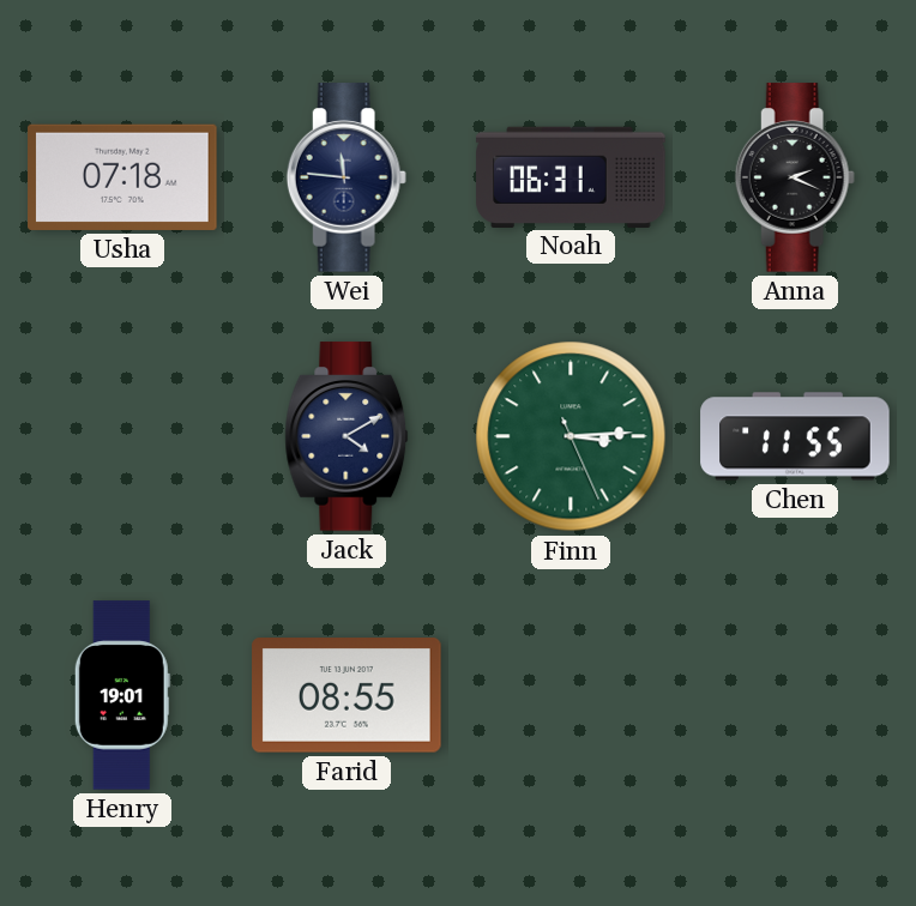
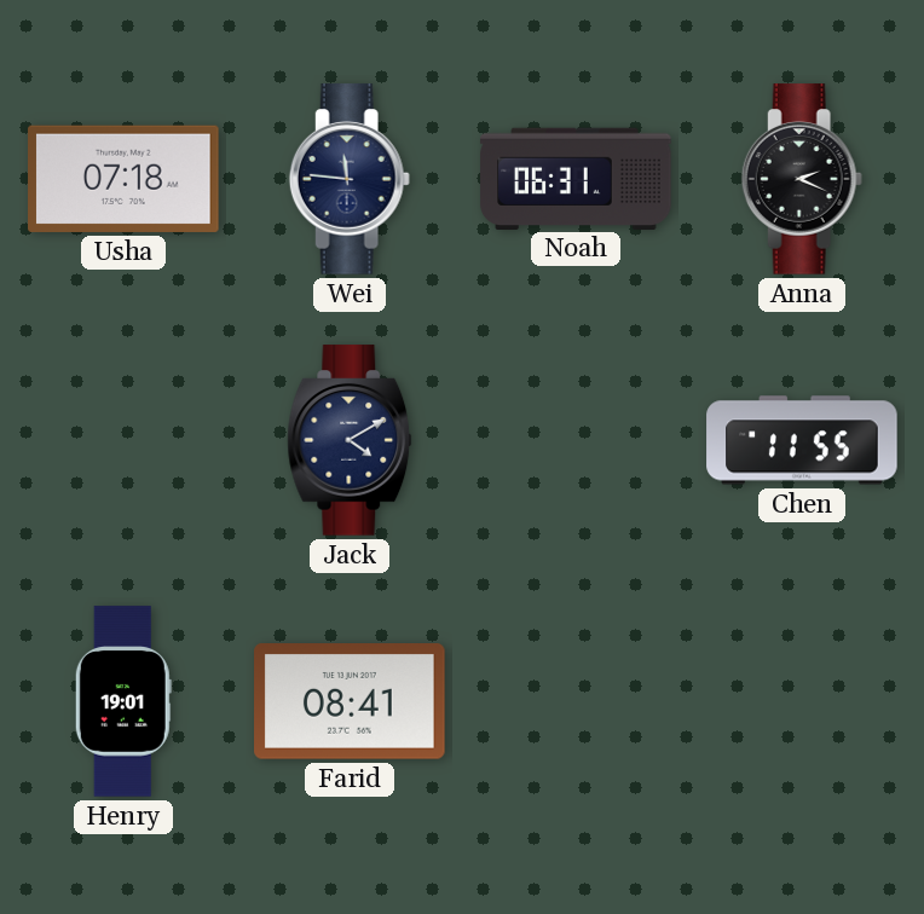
Finn: 3:14 -> none
Farid: 08:55 -> 08:41
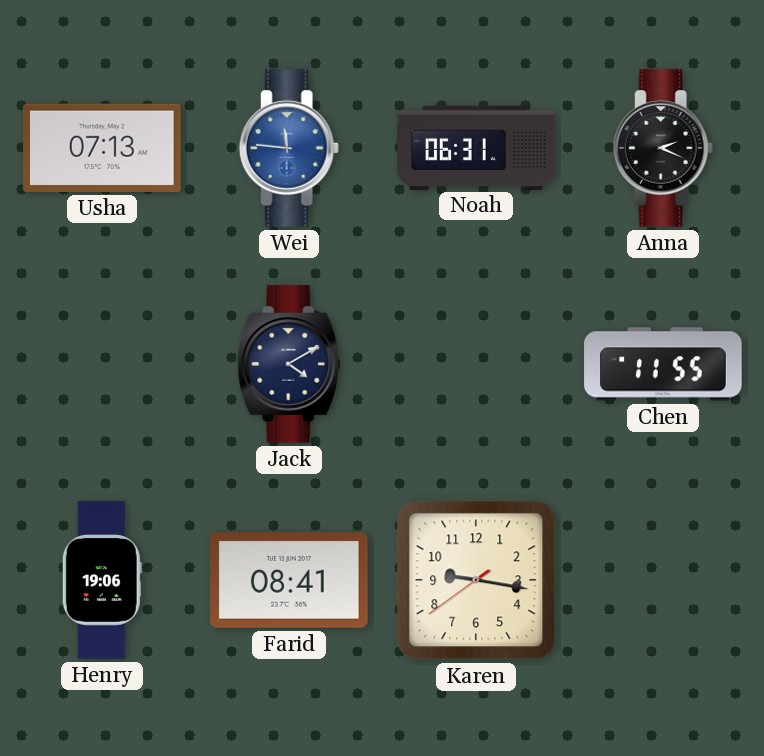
Usha: 07:18 -> 07:13
Wei dial: navy -> blue
Henry: 19:01 -> 19:06
Karen: none -> 9:16
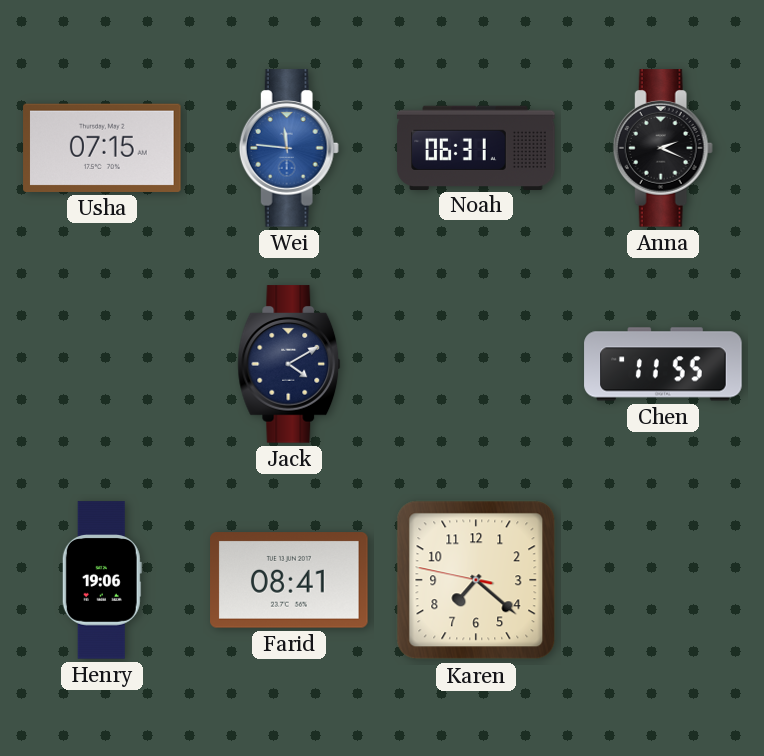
Usha: 07:13 -> 07:15
Karen: 9:16 -> 7:21
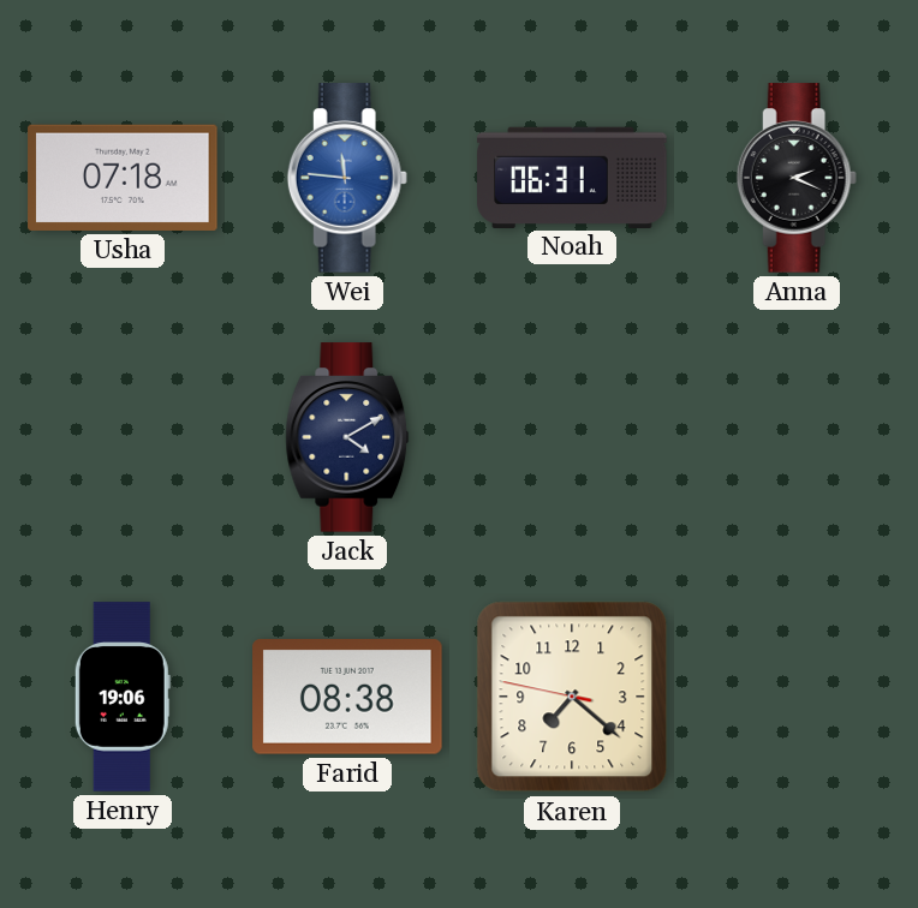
Usha: 07:15 -> 07:18
Chen: 11:55 -> none
Farid: 08:41 -> 08:38
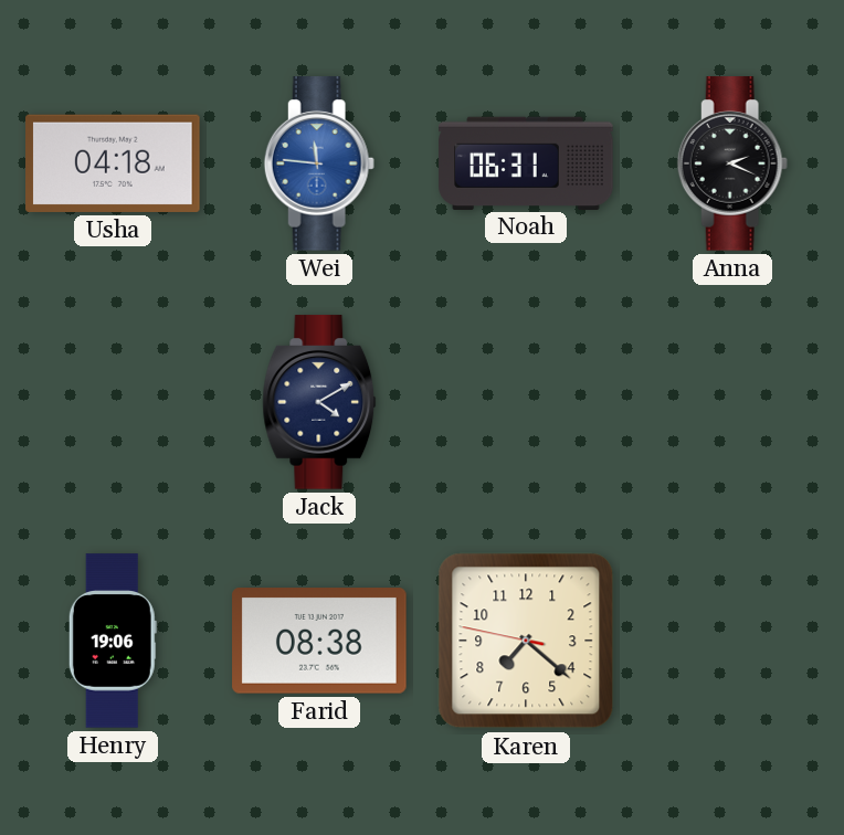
Usha: 07:18 -> 04:18
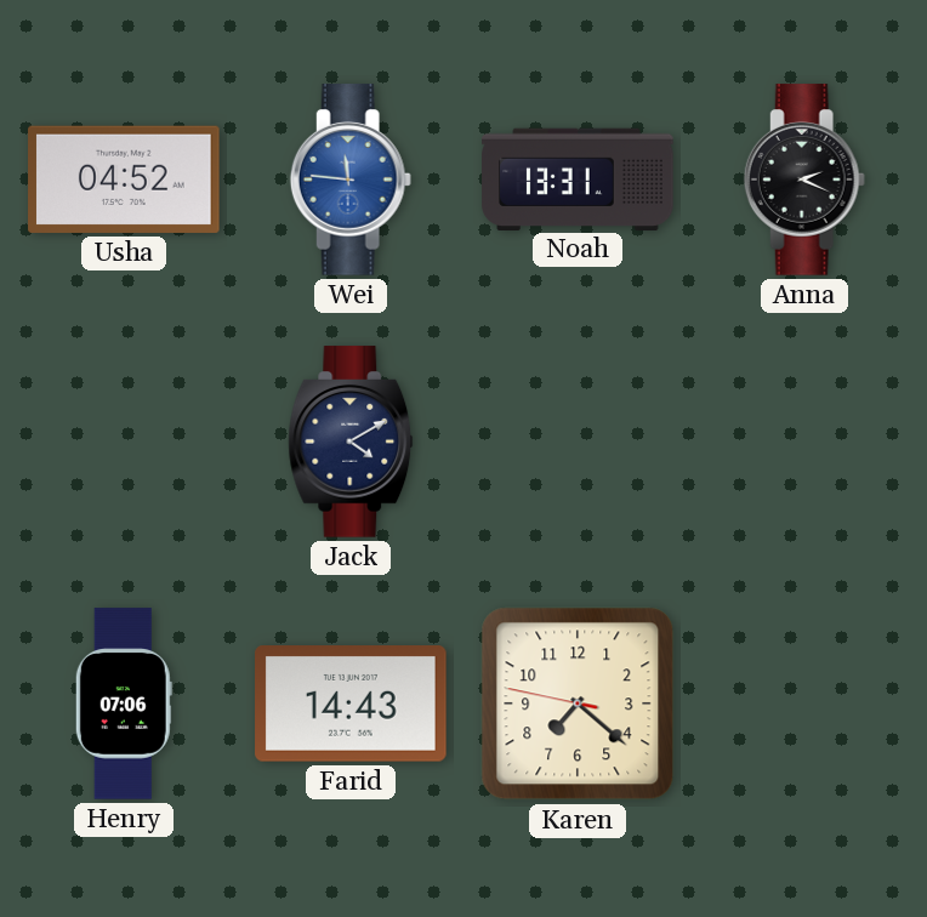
Usha: 04:18 -> 04:52
Noah: 06:31 -> 13:31
Henry: 19:06 -> 07:06
Farid: 08:38 -> 14:43
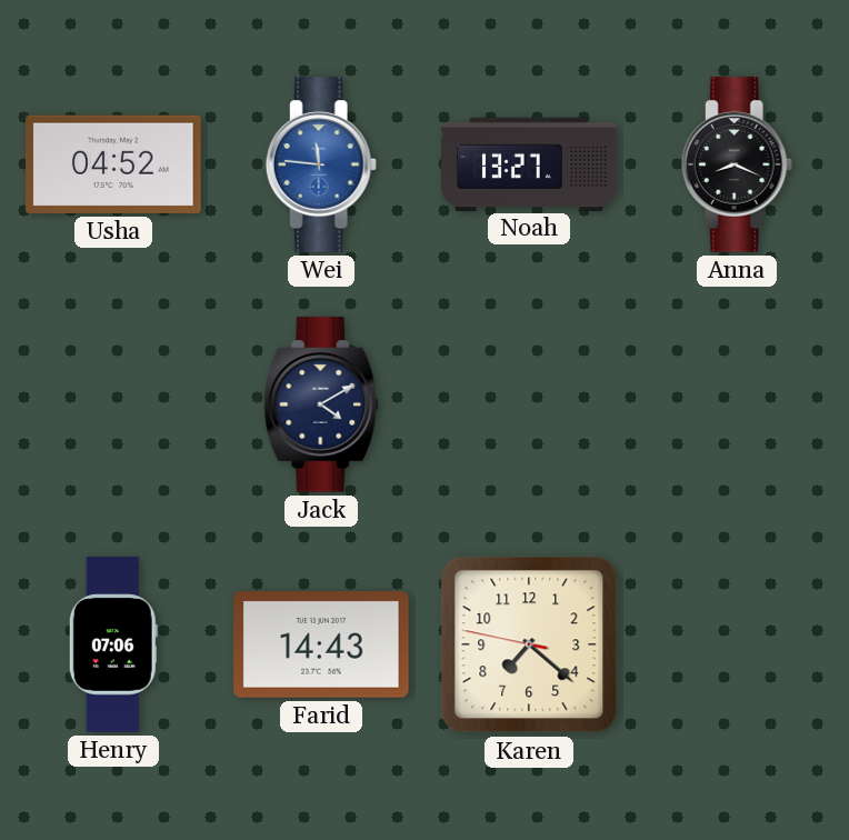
Noah: 13:31 -> 13:27
Anna: 2:19 -> 8:19
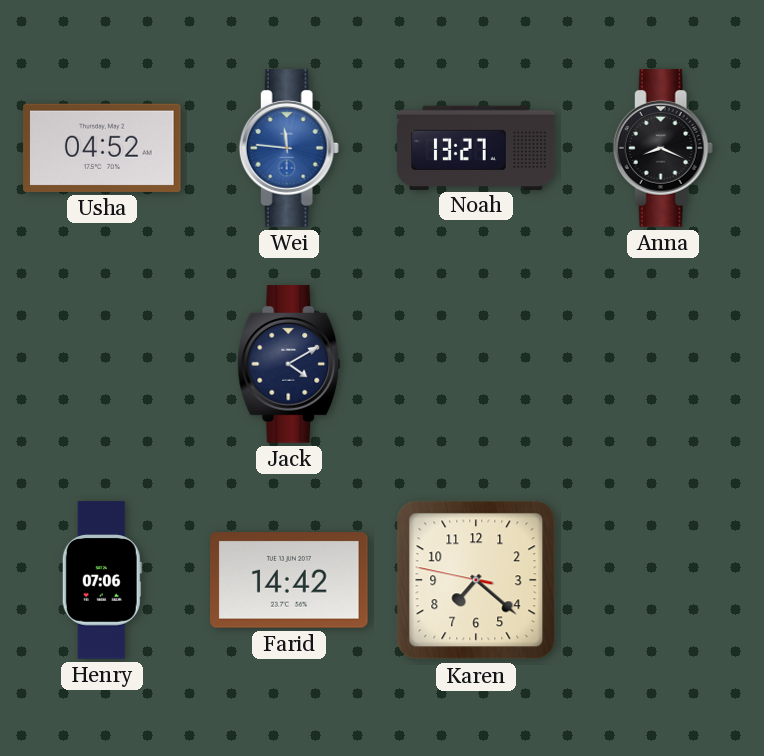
Farid: 14:43 -> 14:42
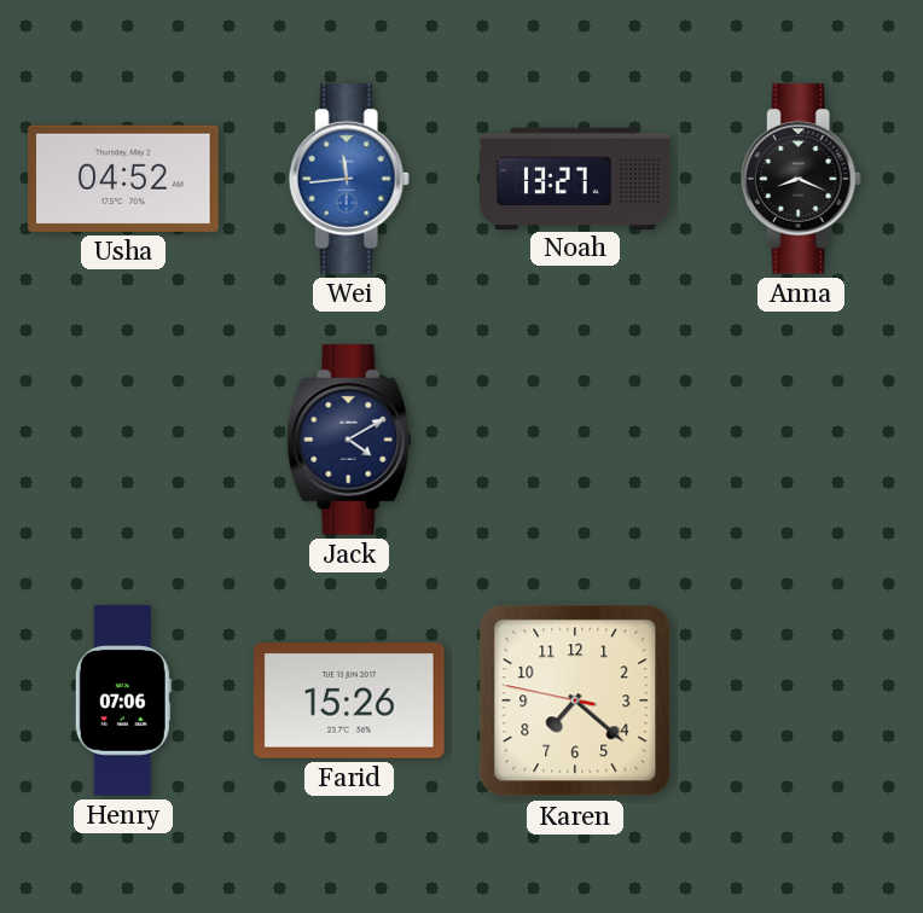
Wei: 11:46 -> 11:44
Farid: 14:42 -> 15:26
